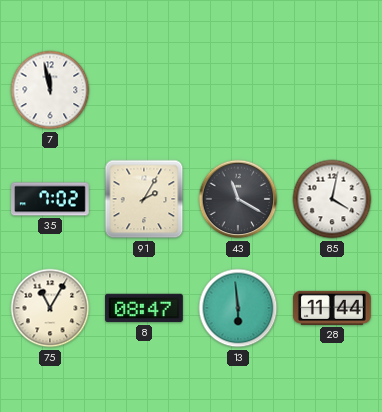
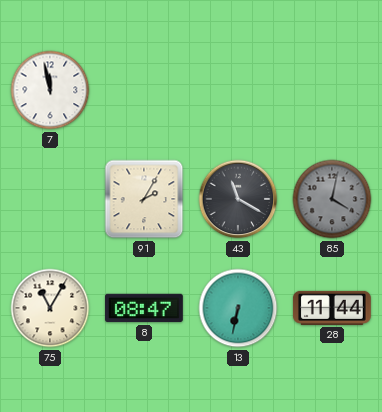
35: 7:02 -> none
85 dial: white -> grey
13: 5:59 -> 6:32
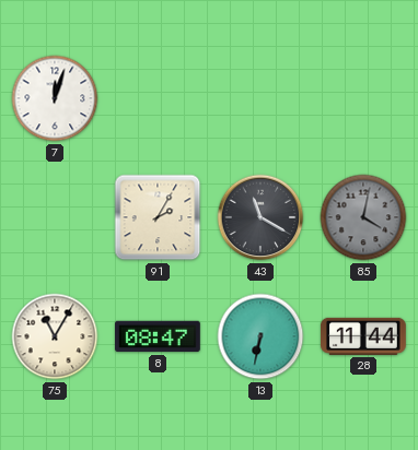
7: 11:58 -> 12:03
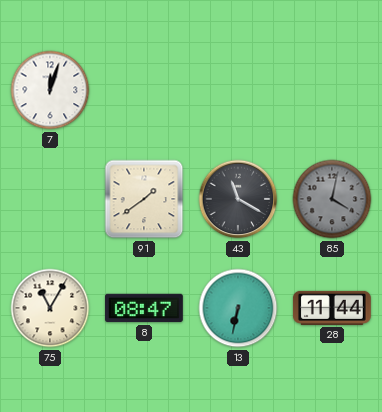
91: 2:05 -> 1:39
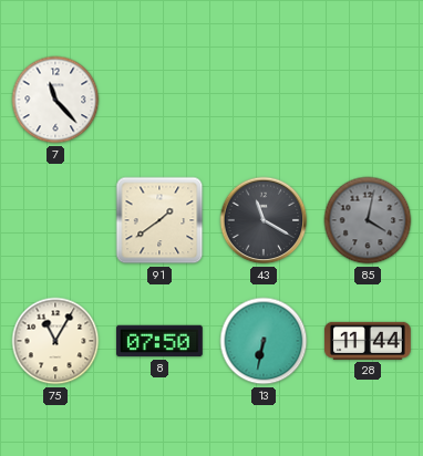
7: 12:03 -> 11:23
8: 08:47 -> 07:50
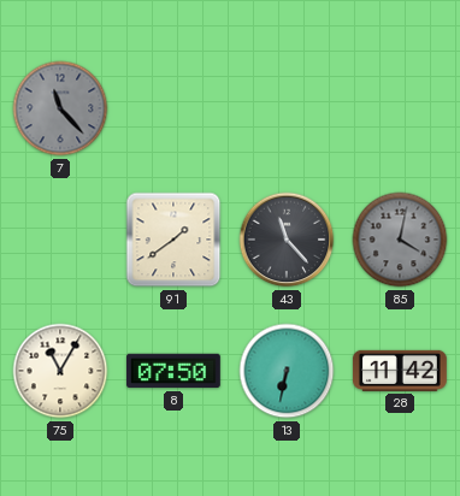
7 dial: white -> grey
43: 11:20 -> 11:23
28: 11:44 -> 11:42
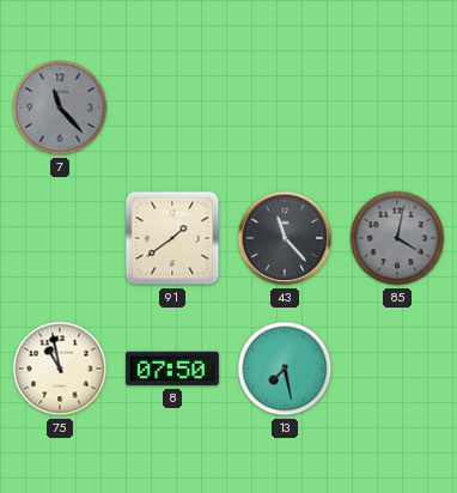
75: 11:05 -> 10:58
13: 6:32 -> 7:28
28: 11:42 -> none
